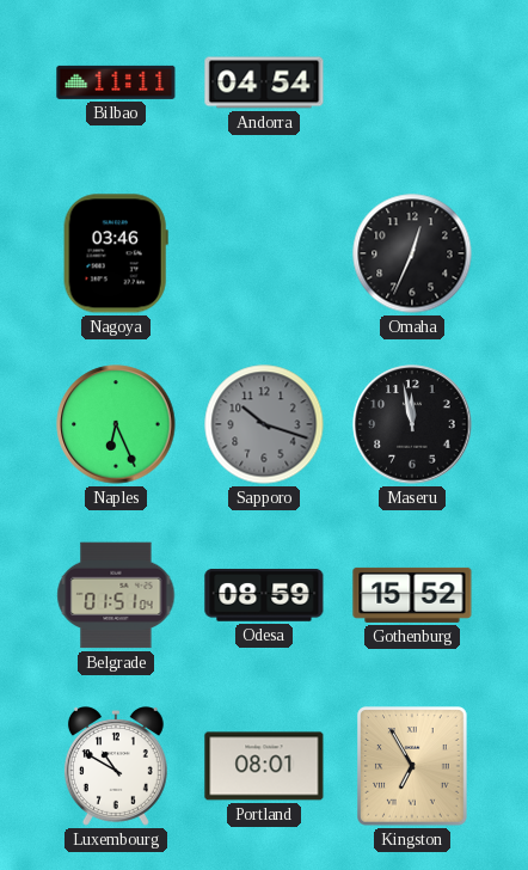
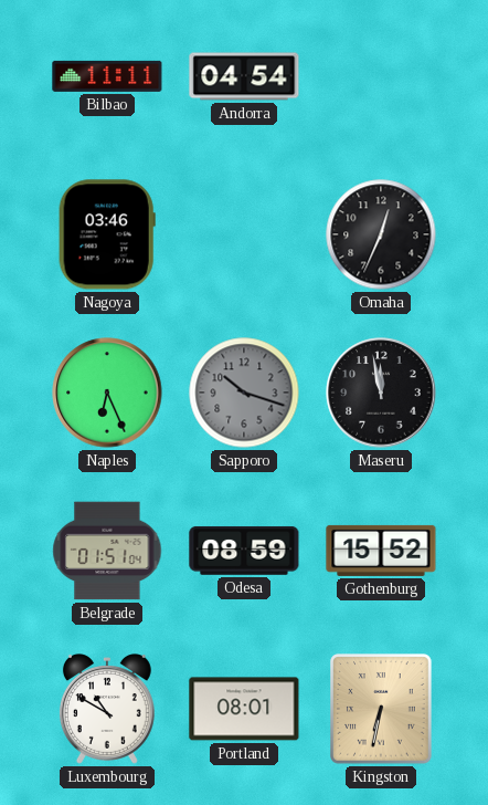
Kingston: 6:55 -> 6:32
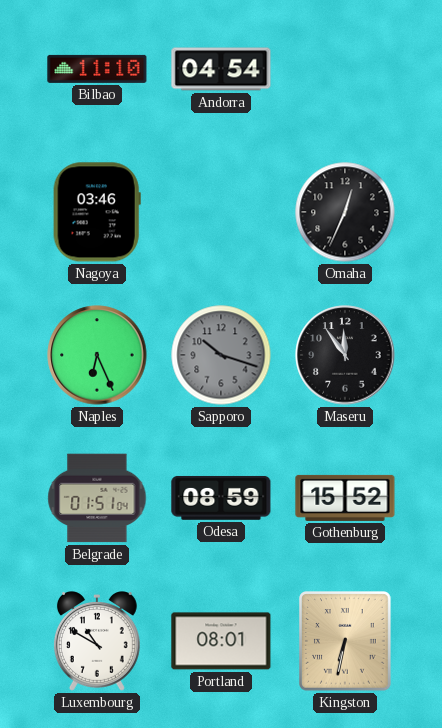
Bilbao: 11:11 -> 11:10
Maseru: 11:58 -> 11:54
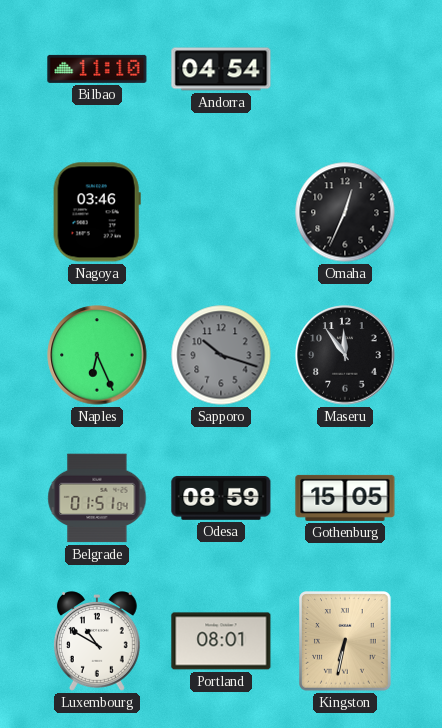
Gothenburg: 15:52 -> 15:05
